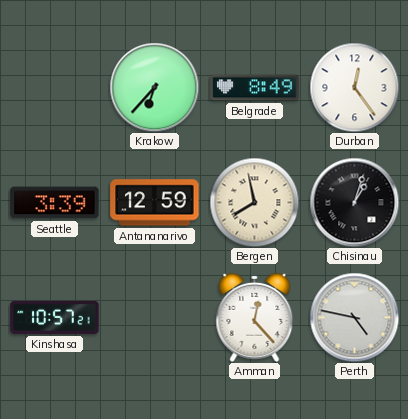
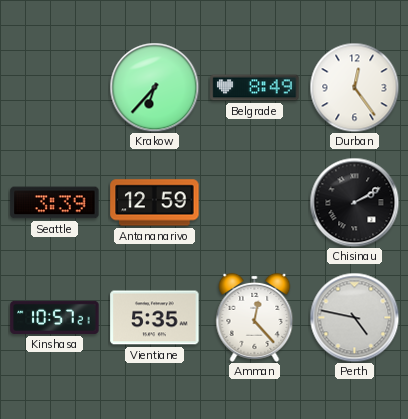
Bergen: 7:58 -> none
Chisinau: 1:03 -> 2:10
Vientiane: none -> 5:35
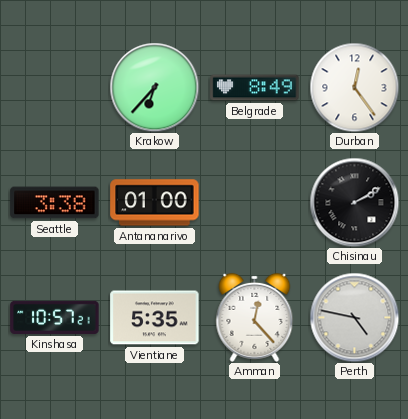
Seattle: 3:39 -> 3:38
Antananarivo: 12:59 -> 01:00
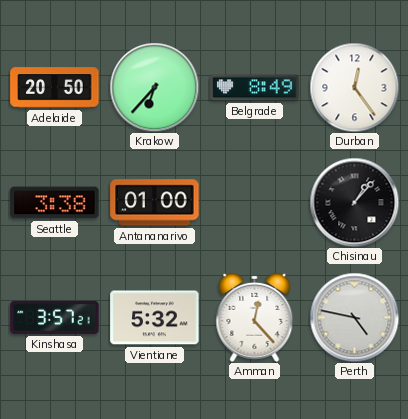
Adelaide: none -> 20:50
Chisinau: 2:10 -> 1:07
Kinshasa: 10:57 -> 3:57
Vientiane: 5:35 -> 5:32
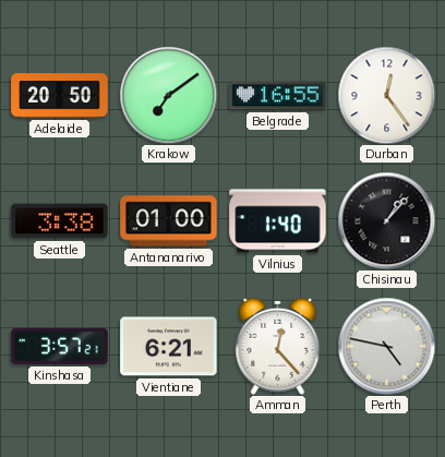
Krakow: 6:37 -> 7:09
Belgrade: 8:49 -> 16:55
Vilnius: none -> 1:40
Vientiane: 5:32 -> 6:21
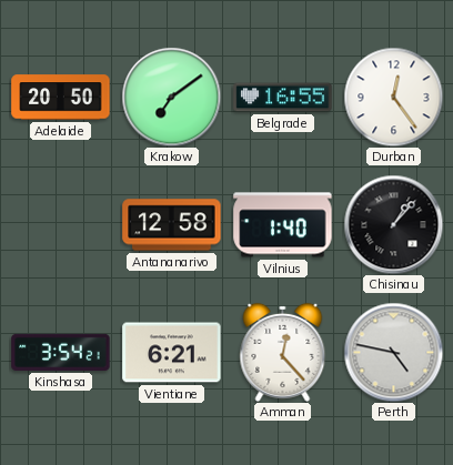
Seattle: 3:38 -> none
Antananarivo: 01:00 -> 12:58
Kinshasa: 3:57 -> 3:54
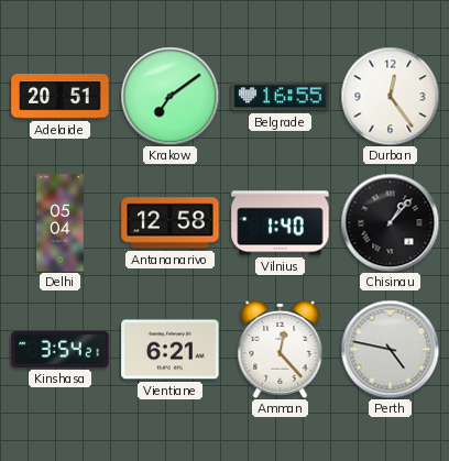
Adelaide: 20:50 -> 20:51
Delhi: none -> 05:04
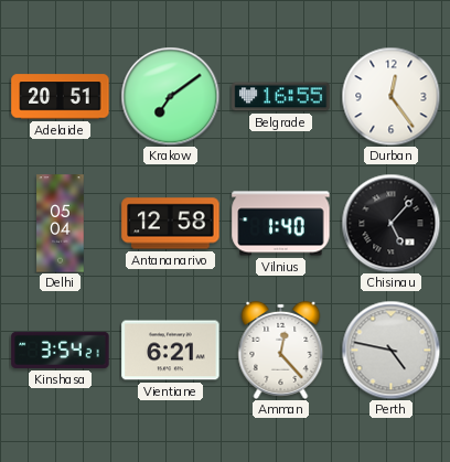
Chisinau: 1:07 -> 5:07
